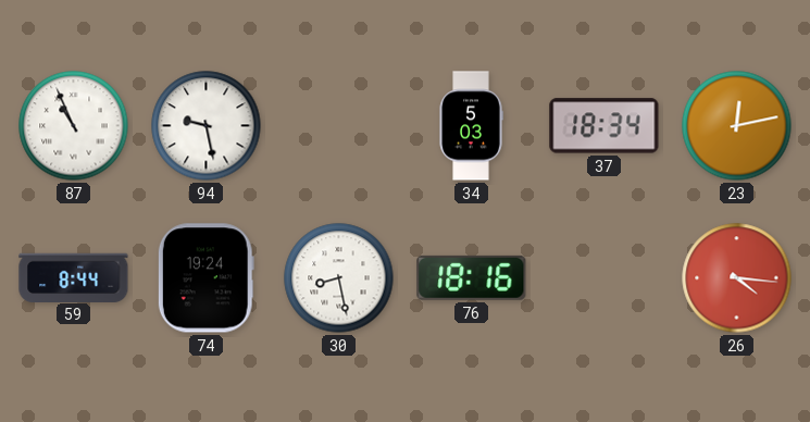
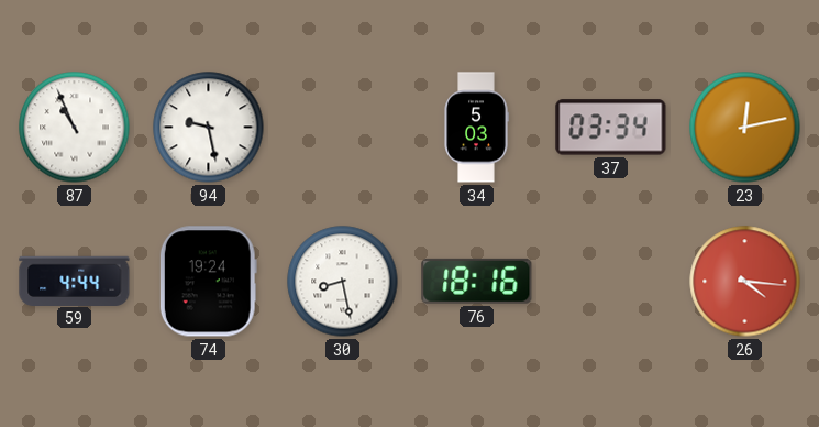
37: 18:34 -> 03:34
59: 8:44 -> 4:44
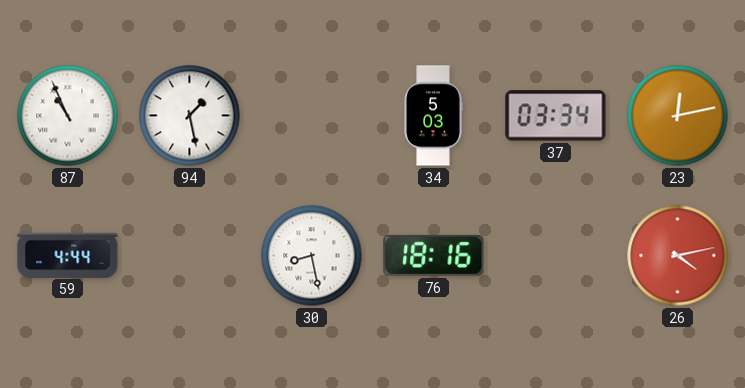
94: 9:28 -> 1:28
74: 19:24 -> none
26: 4:16 -> 4:13
